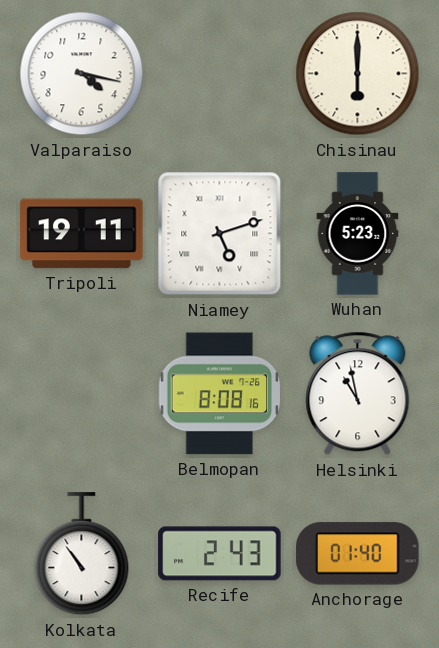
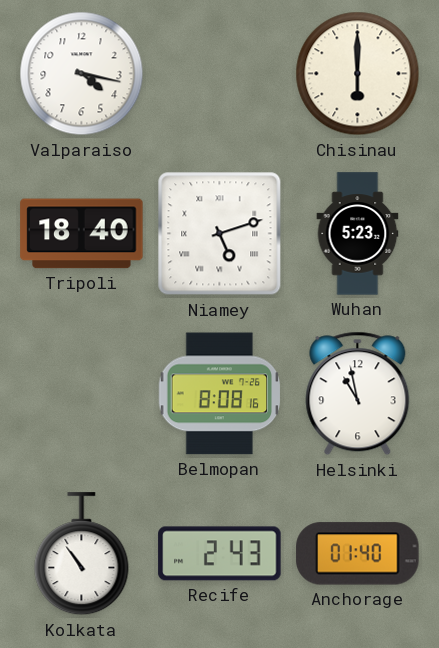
Tripoli: 19:11 -> 18:40
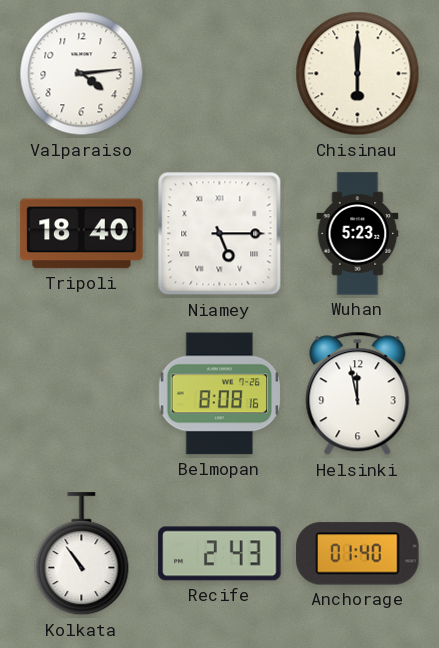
Valparaiso: 4:17 -> 4:14
Niamey: 5:12 -> 5:15
Helsinki: 10:58 -> 11:58
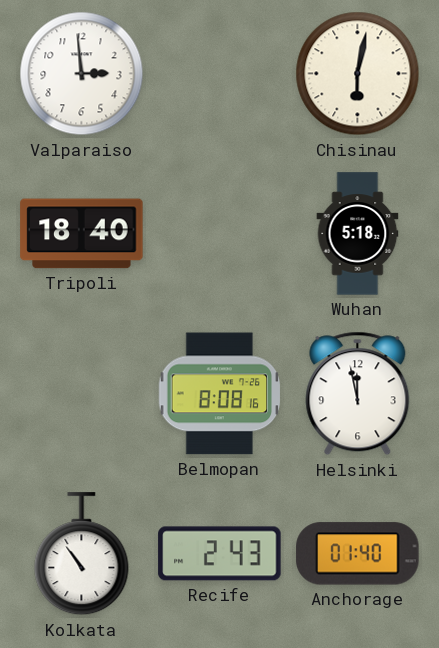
Valparaiso: 4:14 -> 2:59
Chisinau: 6:00 -> 6:02
Niamey: 5:15 -> none
Wuhan: 5:23 -> 5:18
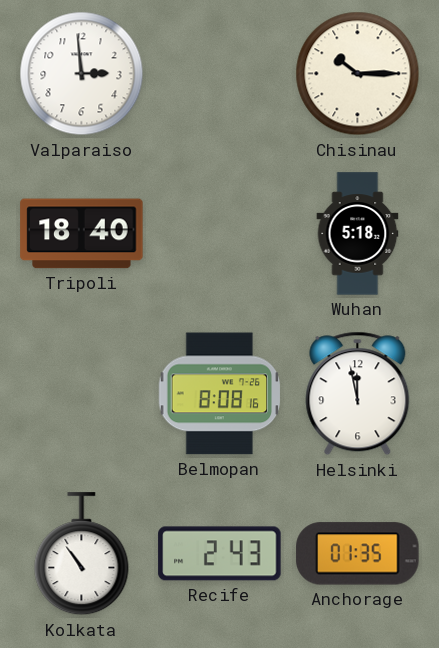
Chisinau: 6:02 -> 10:15
Anchorage: 01:40 -> 01:35
